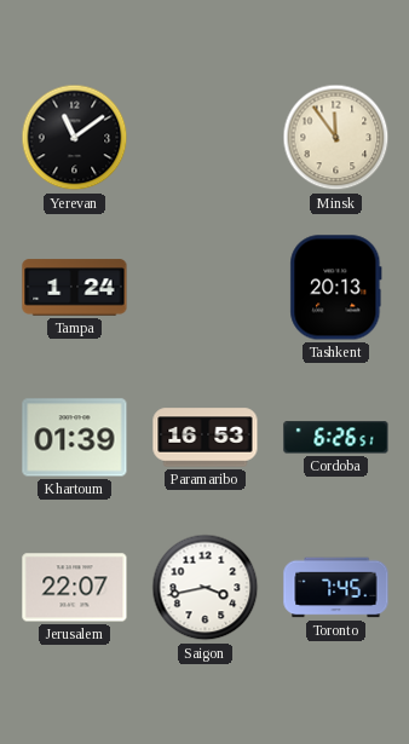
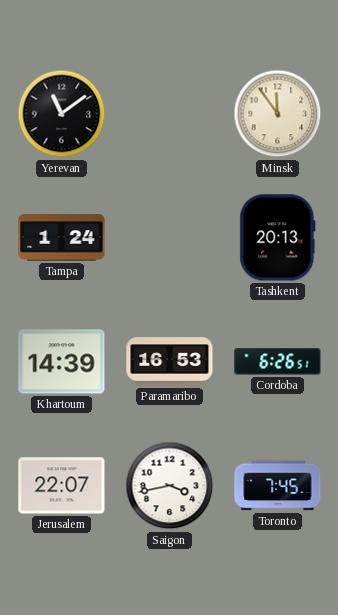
Khartoum: 01:39 -> 14:39
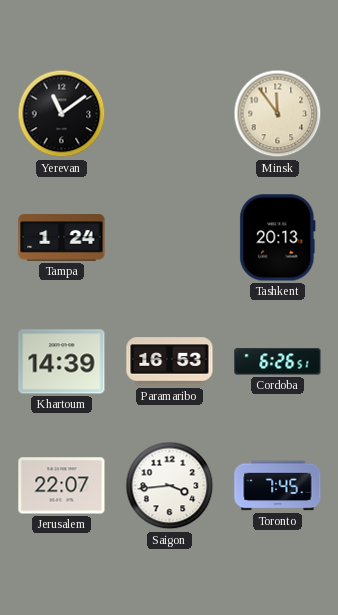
Saigon: 3:43 -> 3:44
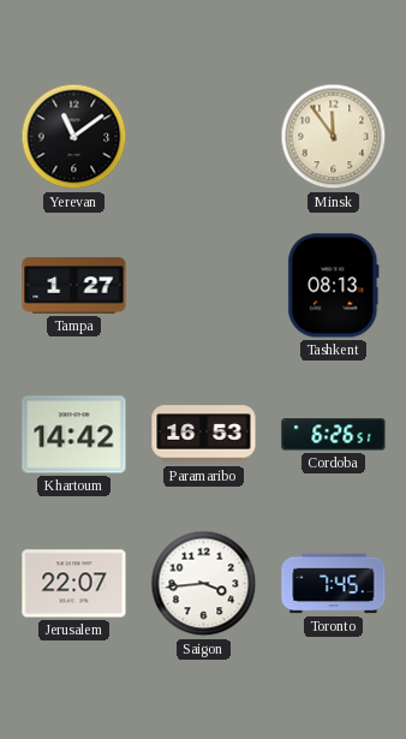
Tampa: 1:24 -> 1:27
Tashkent: 20:13 -> 08:13
Khartoum: 14:39 -> 14:42
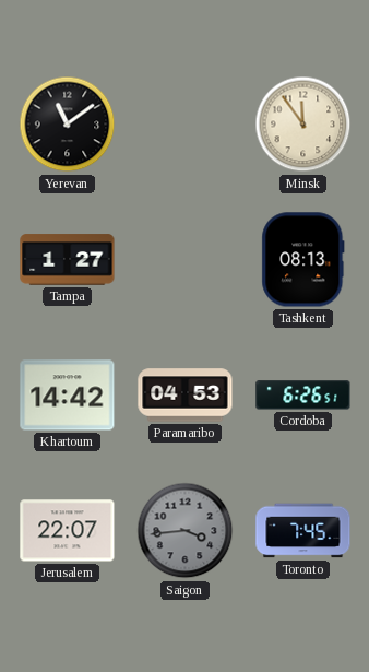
Paramaribo: 16:53 -> 04:53
Saigon dial: white -> grey
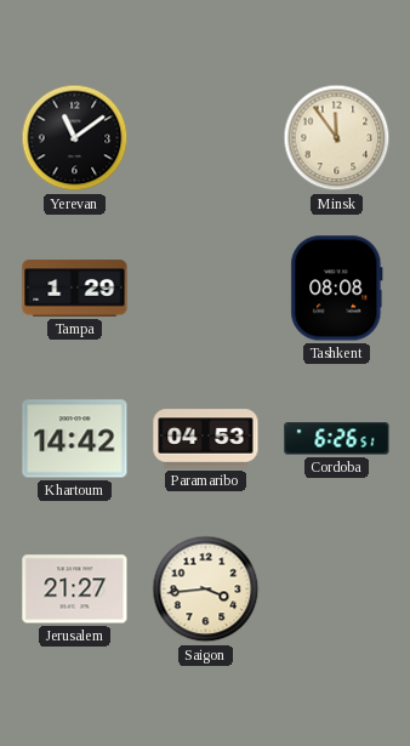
Tampa: 1:27 -> 1:29
Tashkent: 08:13 -> 08:08
Jerusalem: 22:07 -> 21:27
Saigon dial: grey -> cream
Toronto: 7:45 -> none
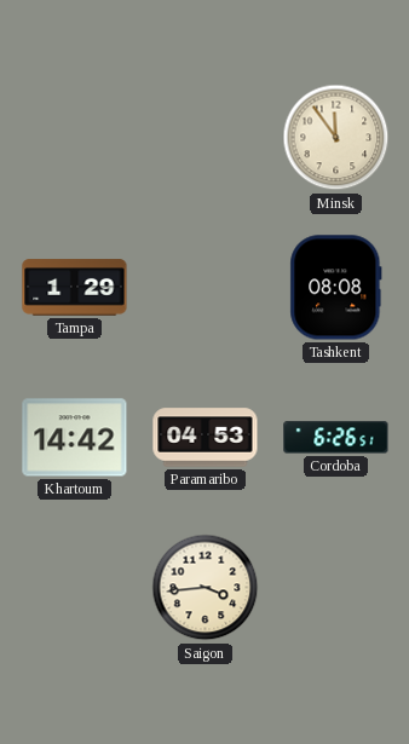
Yerevan: 11:09 -> none
Jerusalem: 21:27 -> none
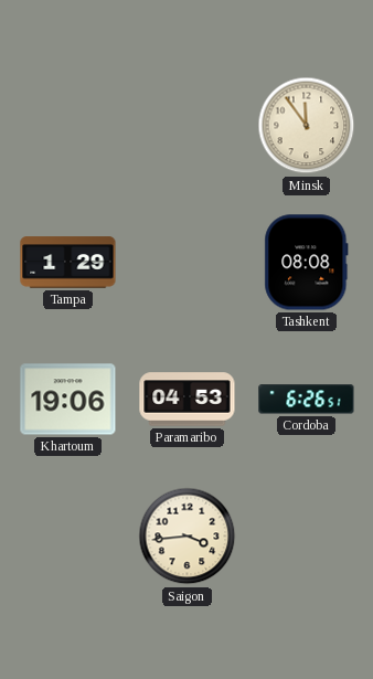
Khartoum: 14:42 -> 19:06
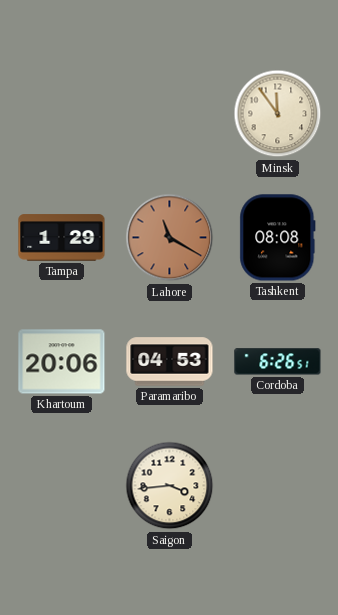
Lahore: none -> 11:20
Khartoum: 19:06 -> 20:06
